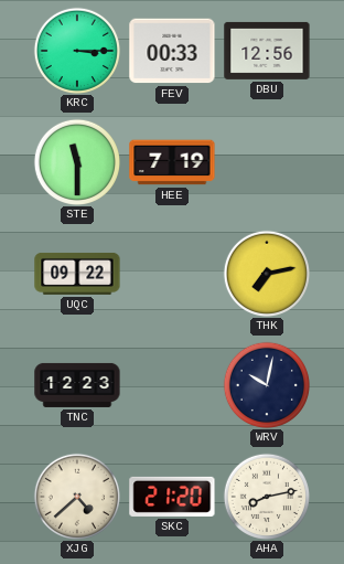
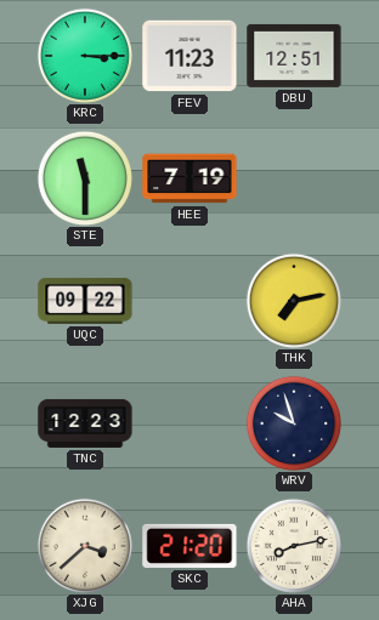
FEV: 00:33 -> 11:23
DBU: 12:56 -> 12:51
WRV: 10:02 -> 9:57
XJG: 4:38 -> 3:38
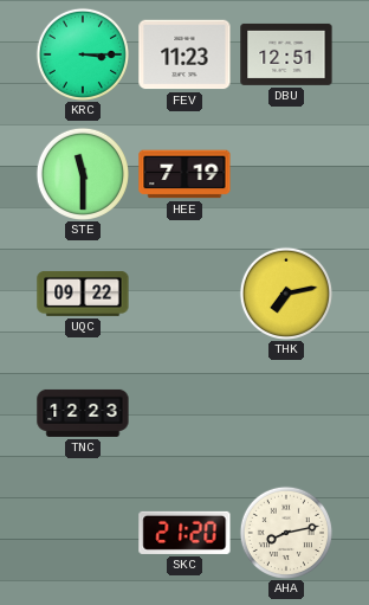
WRV: 9:57 -> none
XJG: 3:38 -> none
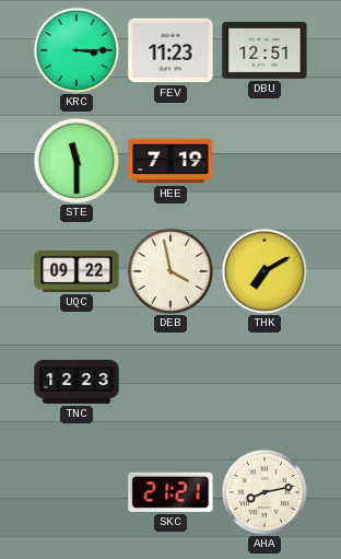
DEB: none -> 3:58
THK: 7:13 -> 7:10
SKC: 21:20 -> 21:21
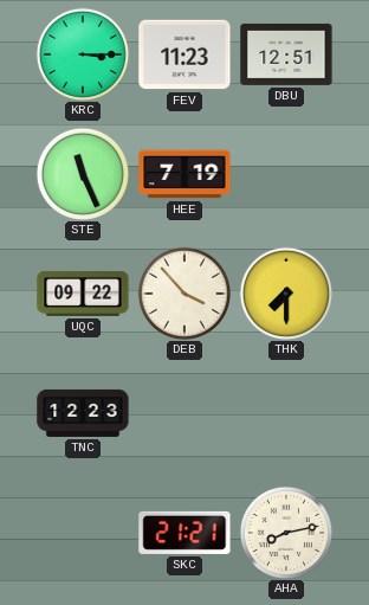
STE: 11:30 -> 11:26
DEB: 3:58 -> 3:53
THK: 7:10 -> 7:30
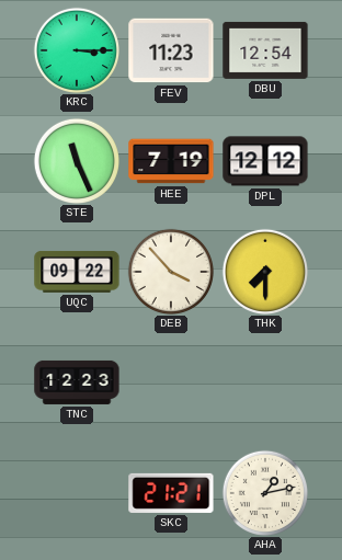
DBU: 12:51 -> 12:54
DPL: none -> 12:12
AHA: 8:13 -> 1:13
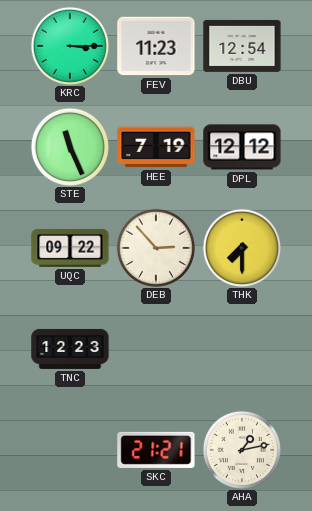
DEB: 3:53 -> 2:53
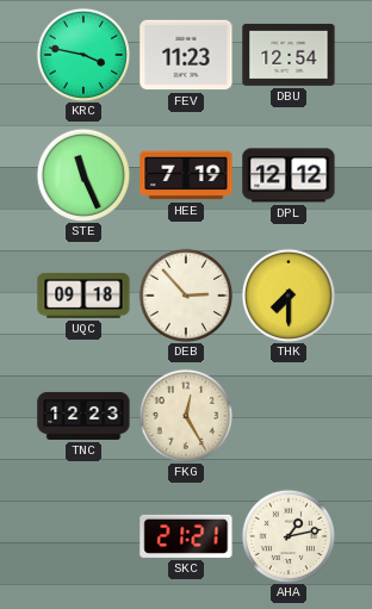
KRC: 3:15 -> 3:47
UQC: 09:22 -> 09:18
FKG: none -> 12:25
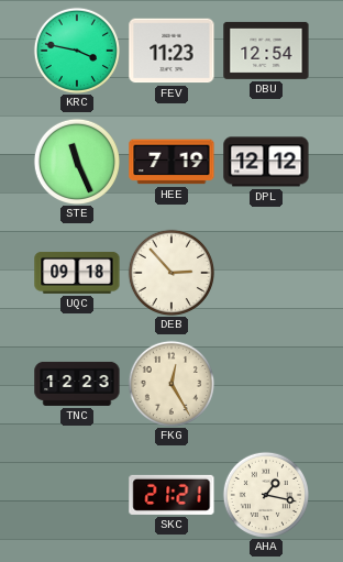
THK: 7:30 -> none
AHA: 1:13 -> 1:17
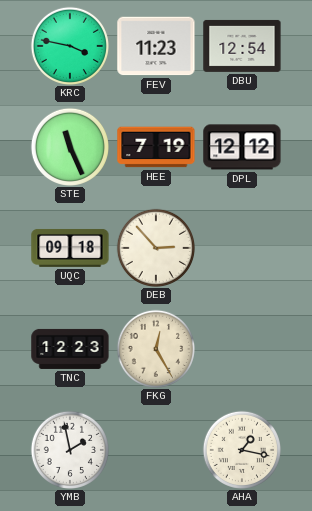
YMB: none -> 1:58
SKC: 21:21 -> none
